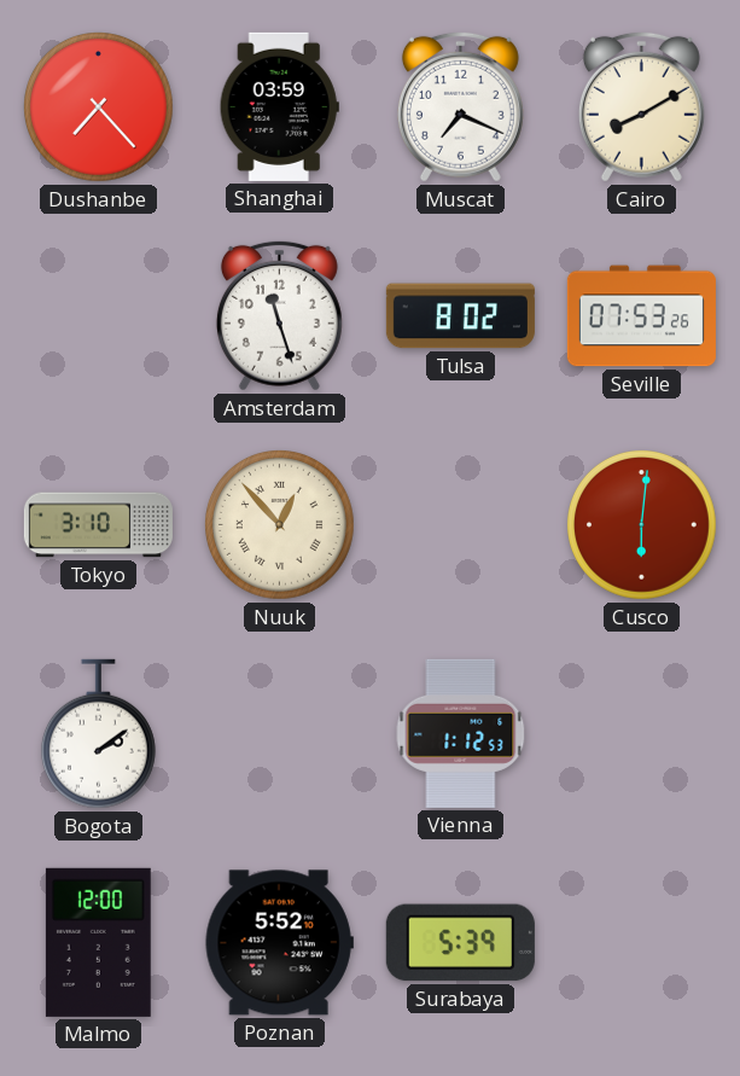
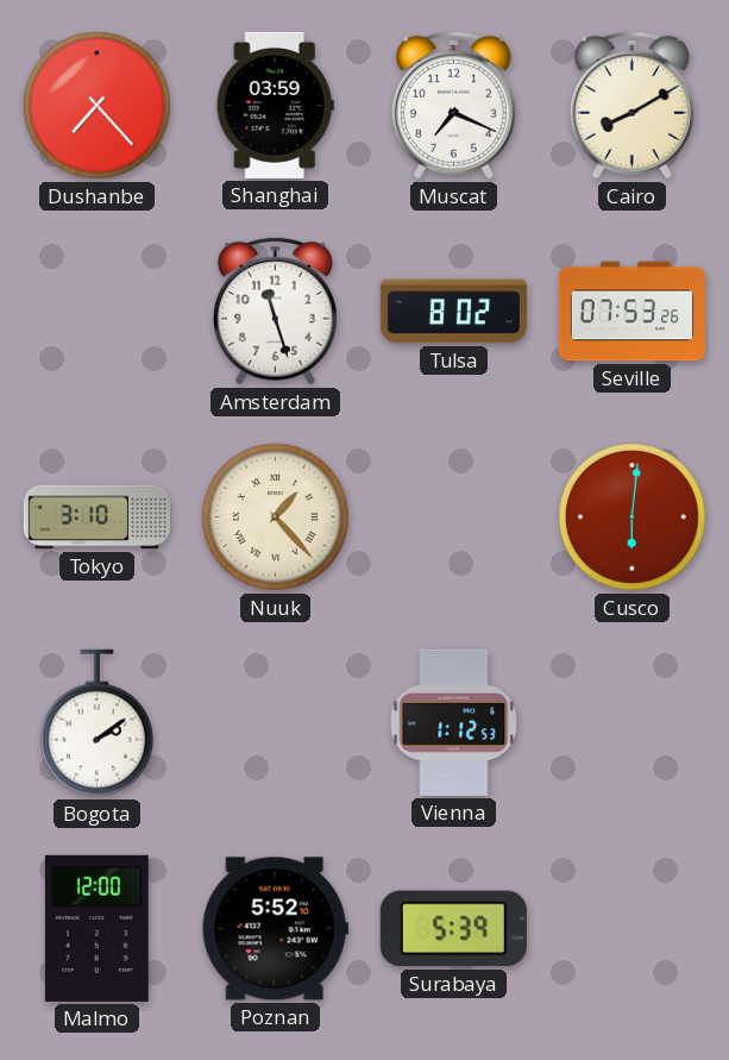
Nuuk: 12:53 -> 1:23
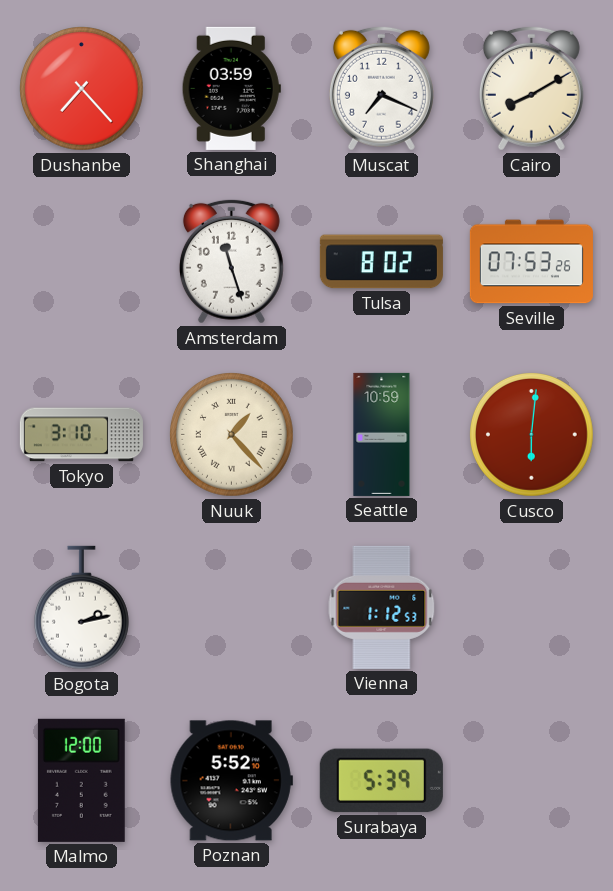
Seattle: none -> 10:59
Bogota: 2:09 -> 2:13
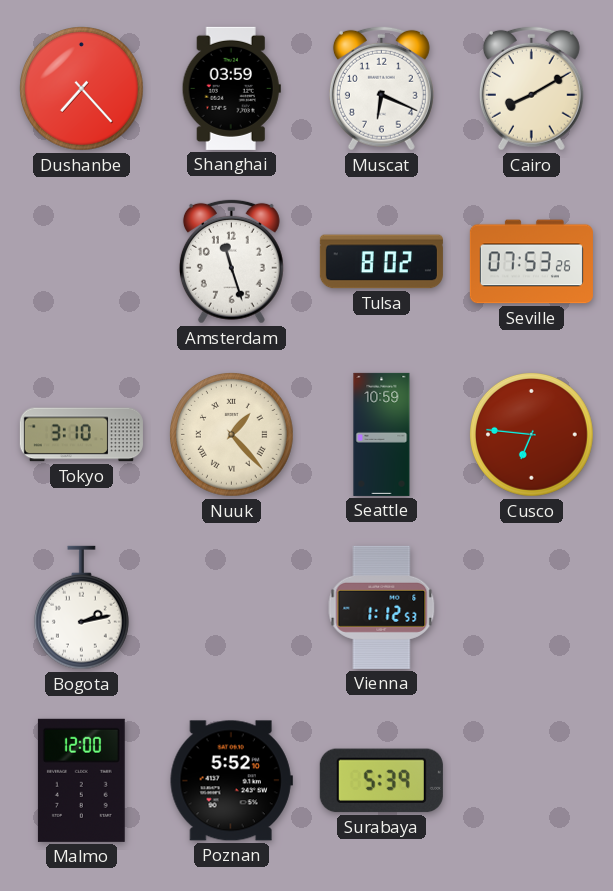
Muscat: 7:19 -> 6:19
Cusco: 6:01 -> 6:46
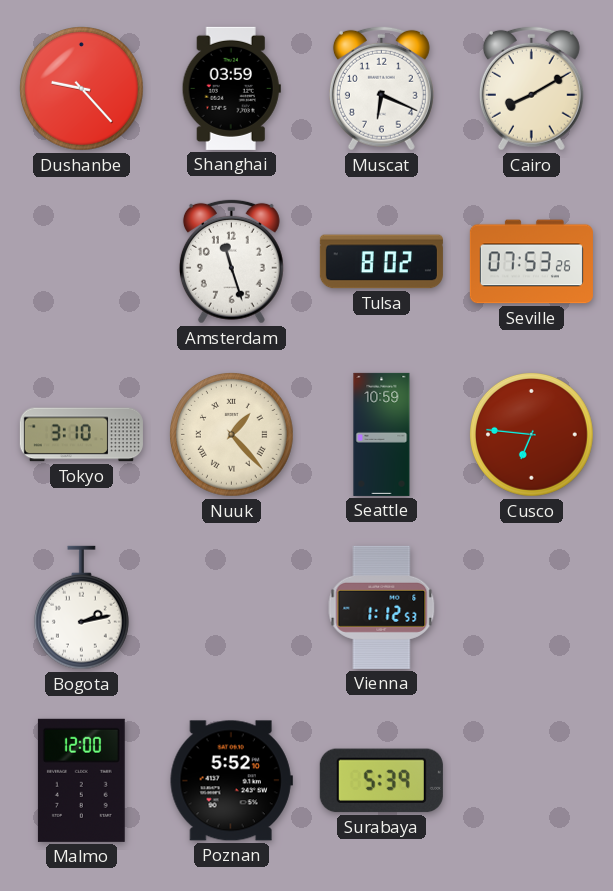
Dushanbe: 7:23 -> 9:23
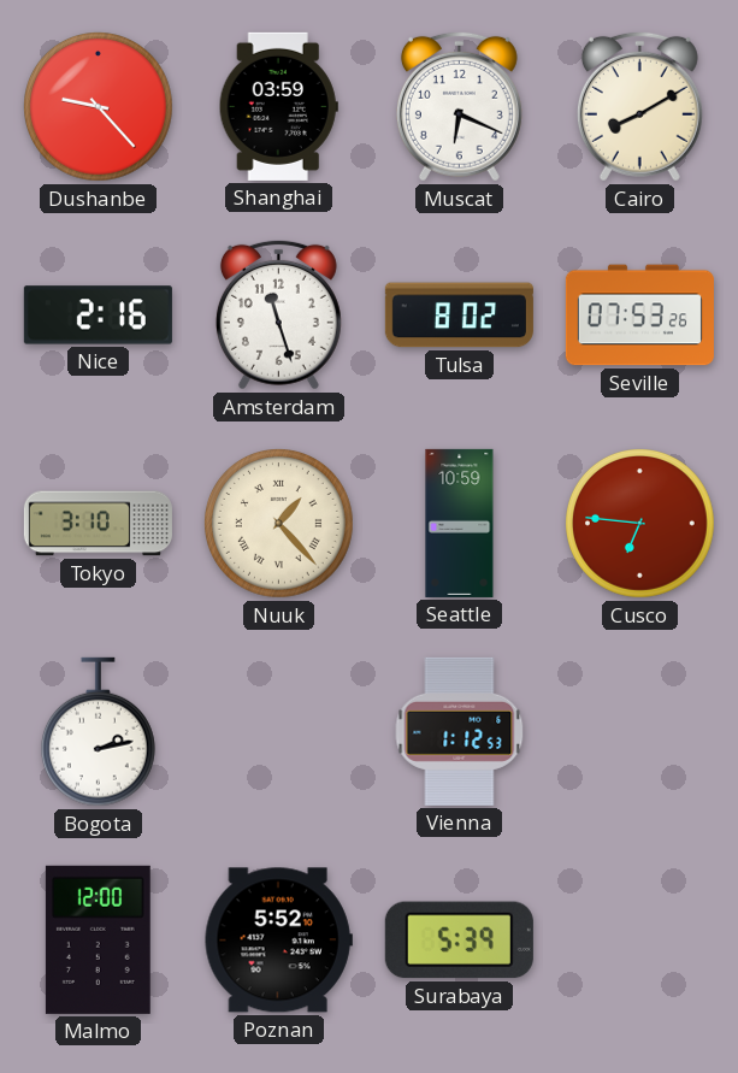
Nice: none -> 2:16
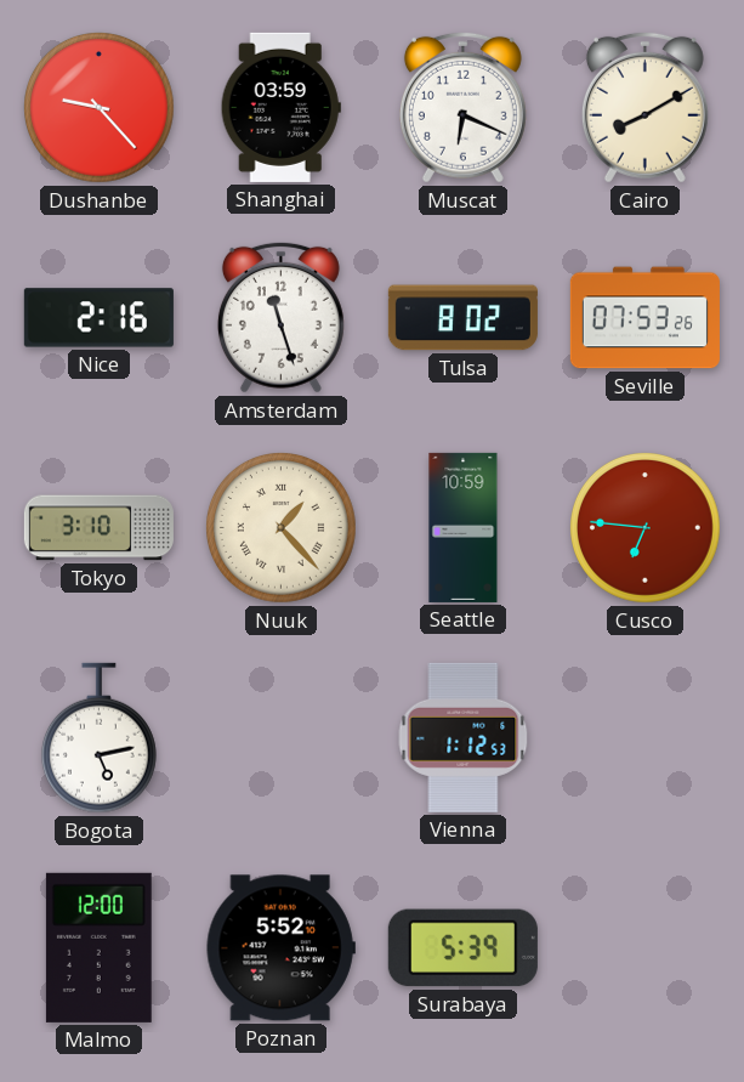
Bogota: 2:13 -> 5:13
